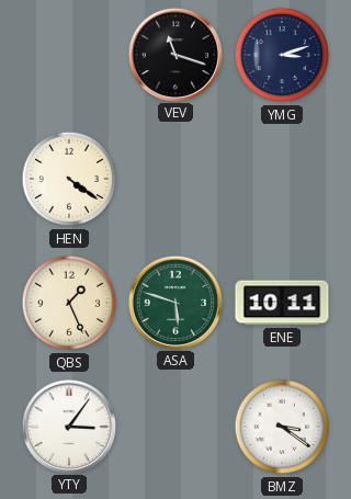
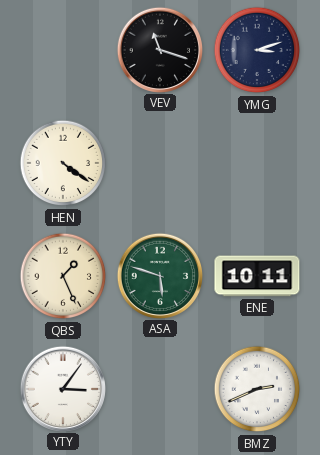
BMZ: 3:21 -> 2:41
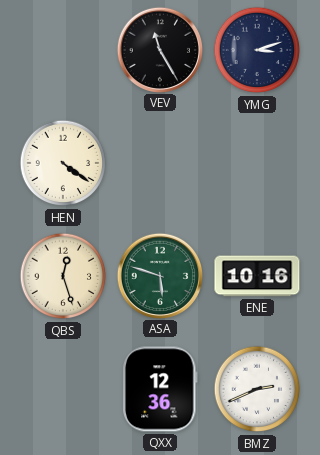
VEV: 11:18 -> 11:25
QBS: 1:26 -> 12:27
ENE: 10:11 -> 10:16
YTY: 3:06 -> none
QXX: none -> 12:36
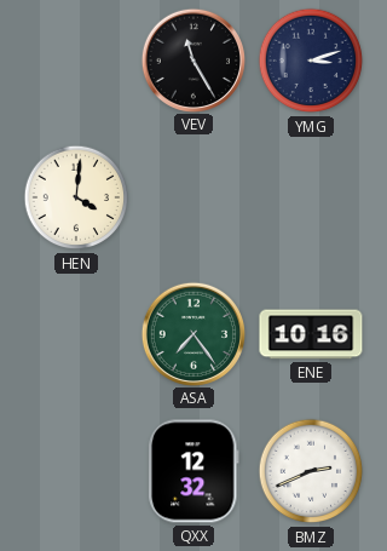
HEN: 4:21 -> 4:01
QBS: 12:27 -> none
ASA: 5:48 -> 7:24
QXX: 12:36 -> 12:32
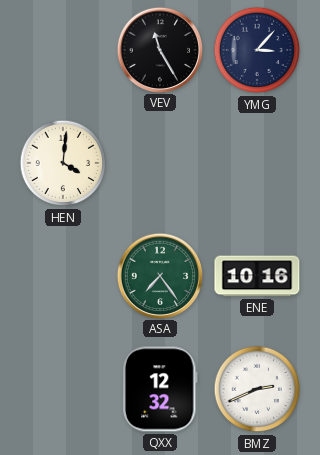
YMG: 3:12 -> 3:07
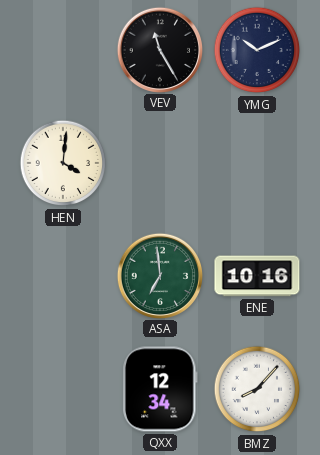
YMG: 3:07 -> 10:11
ASA: 7:24 -> 6:59
QXX: 12:32 -> 12:34
BMZ: 2:41 -> 8:07
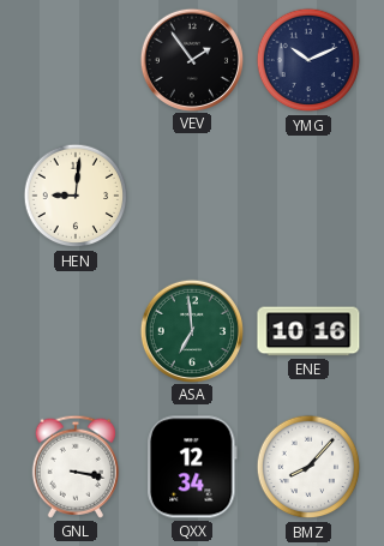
VEV: 11:25 -> 1:54
HEN: 4:01 -> 9:01
GNL: none -> 3:17
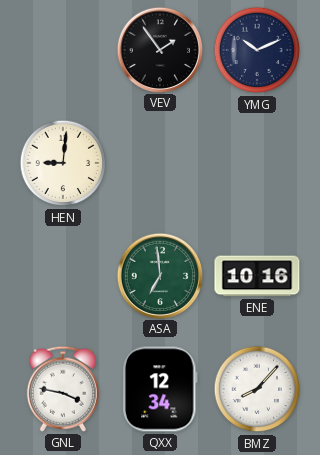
GNL: 3:17 -> 3:47
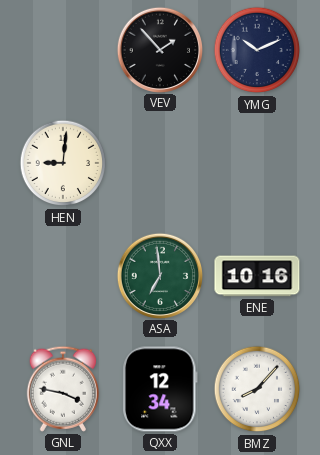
VEV: 1:54 -> 1:53
